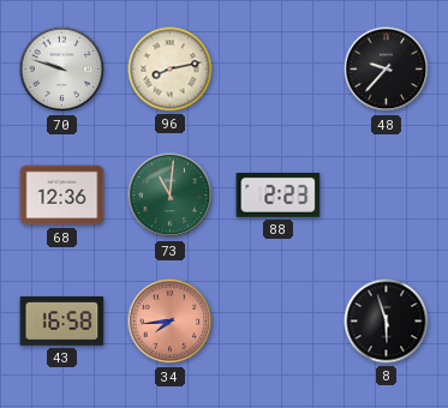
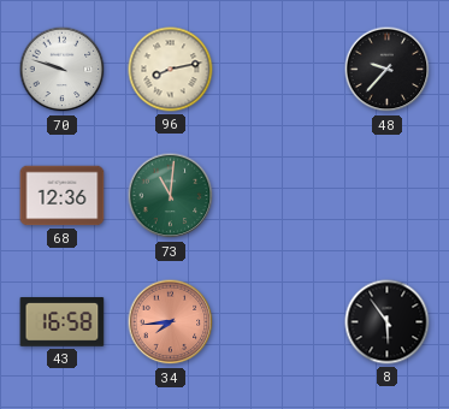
88: 2:23 -> none
8: 5:57 -> 5:54
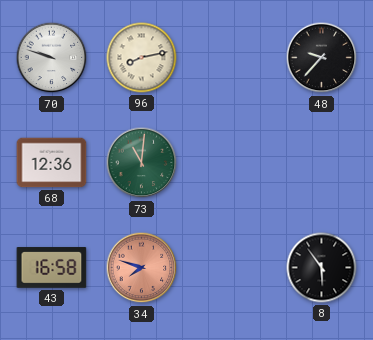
34: 7:44 -> 7:48
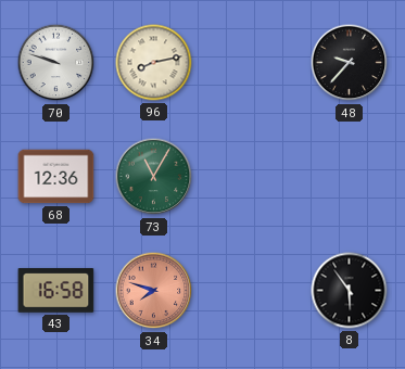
73: 11:01 -> 11:05
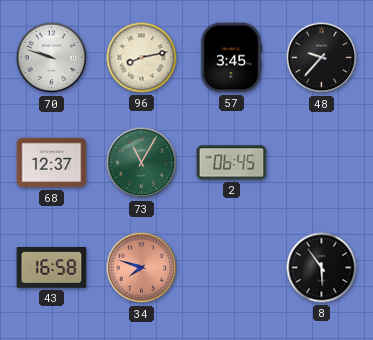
57: none -> 3:45
68: 12:36 -> 12:37
2: none -> 06:45
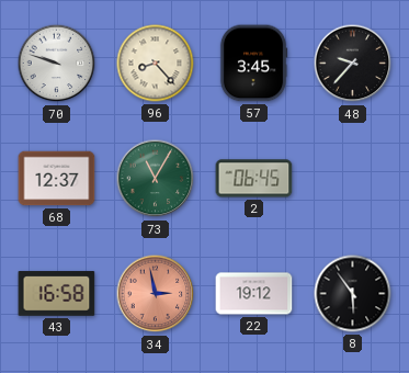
96: 8:13 -> 8:23
34: 7:48 -> 2:58
22: none -> 19:12
